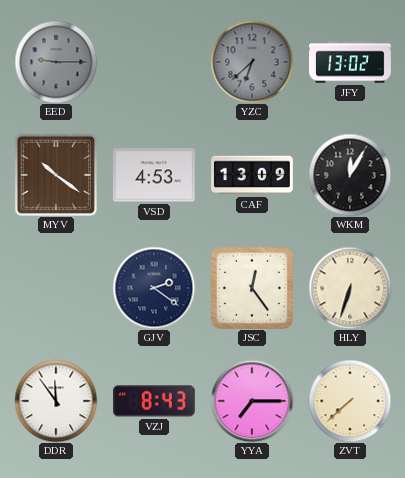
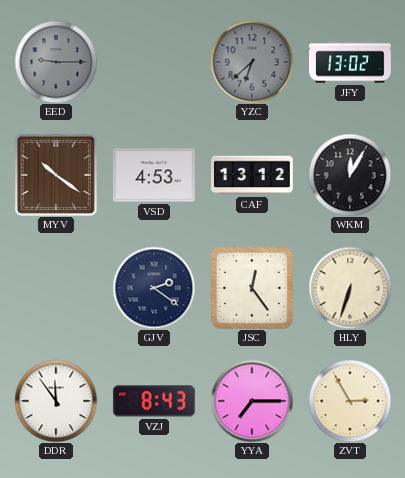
CAF: 13:09 -> 13:12
ZVT: 7:38 -> 2:55
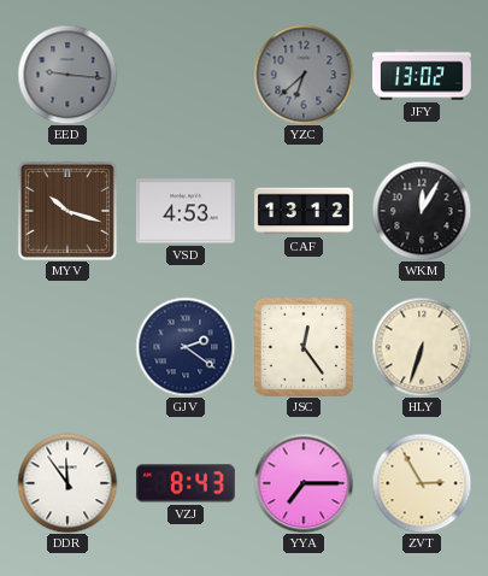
EED: 9:15 -> 9:16
MYV: 10:21 -> 10:18
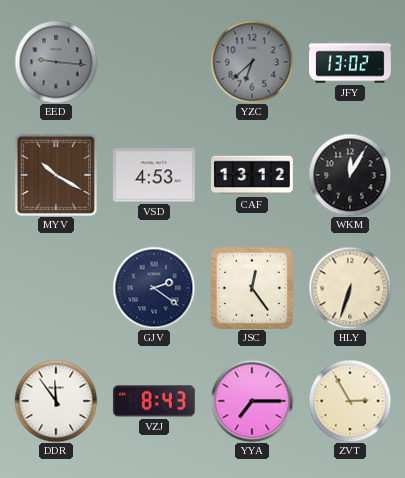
MYV: 10:18 -> 10:20
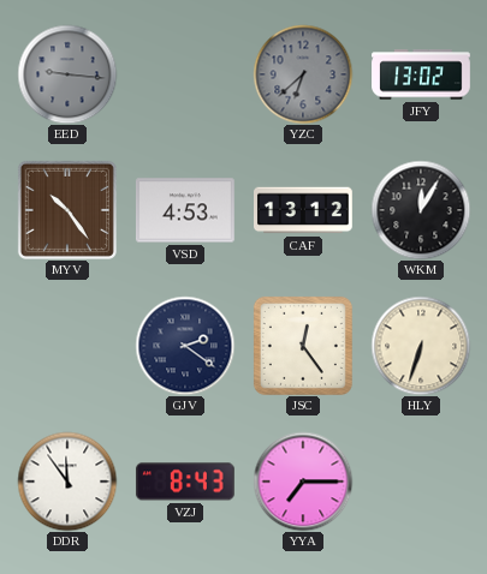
MYV: 10:20 -> 10:24
ZVT: 2:55 -> none
